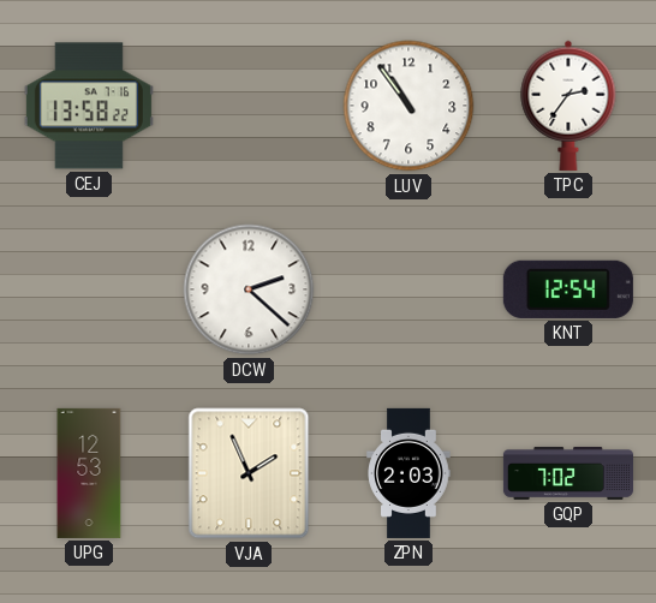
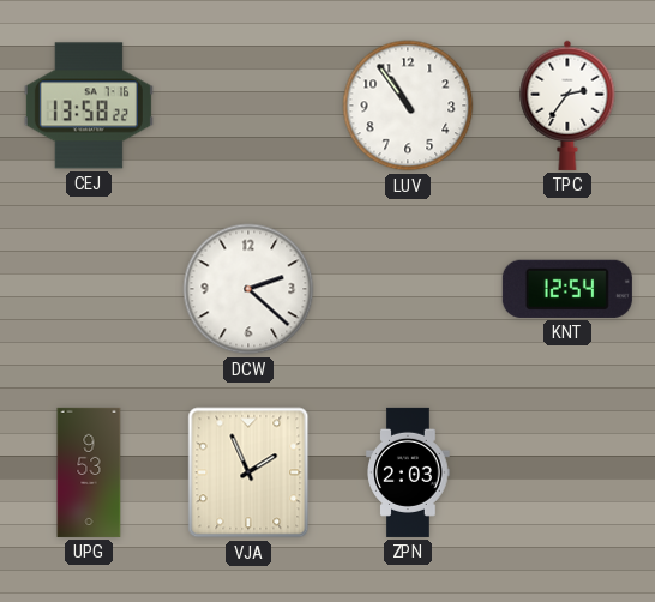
UPG: 12:53 -> 9:53
GQP: 7:02 -> none
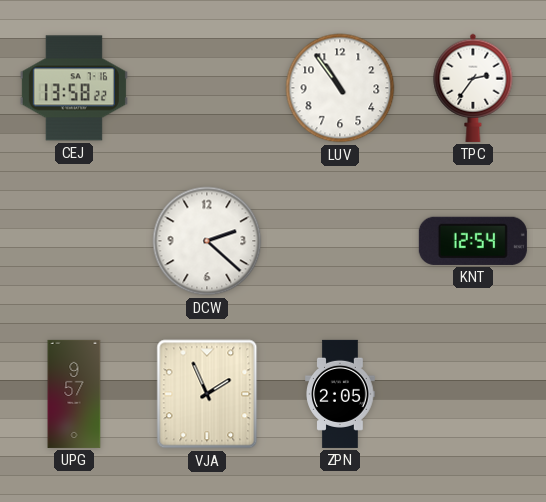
UPG: 9:53 -> 9:57
ZPN: 2:03 -> 2:05
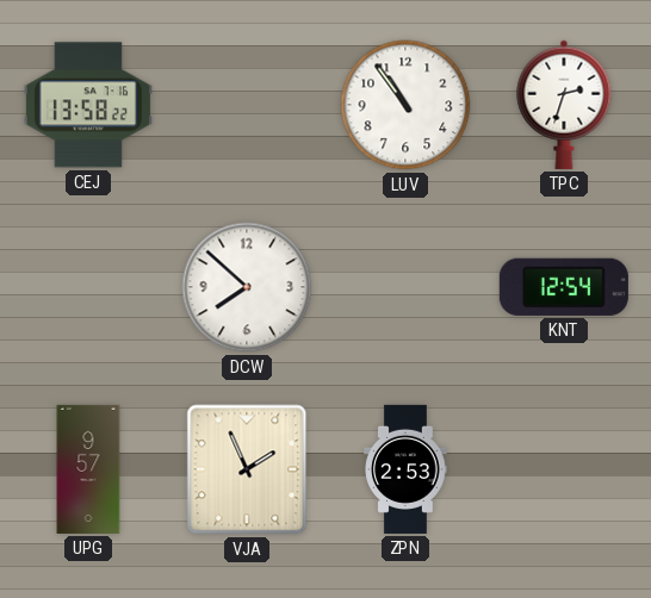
TPC: 2:36 -> 2:33
DCW: 2:22 -> 7:52
ZPN: 2:05 -> 2:53
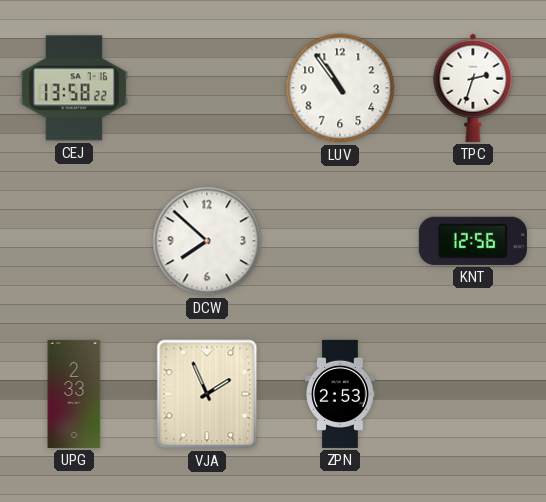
KNT: 12:54 -> 12:56
UPG: 9:57 -> 2:33
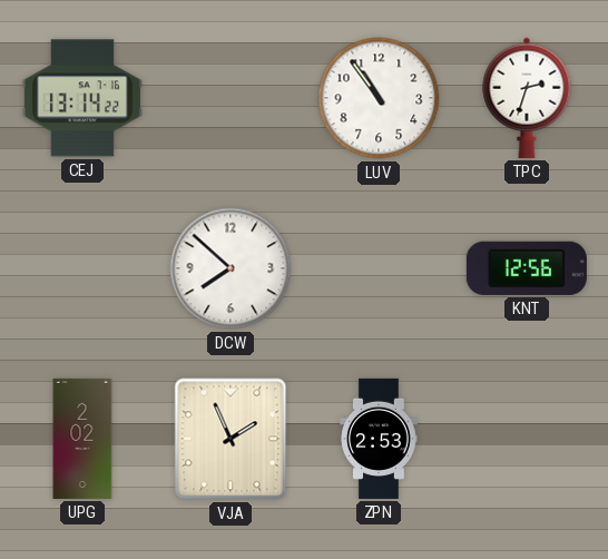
CEJ: 13:58 -> 13:14
UPG: 2:33 -> 2:02
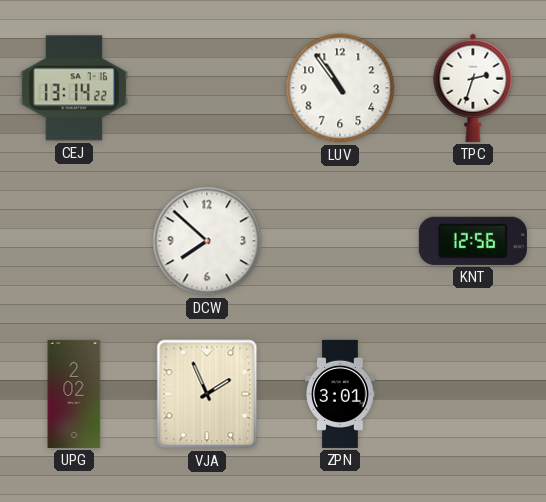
ZPN: 2:53 -> 3:01
